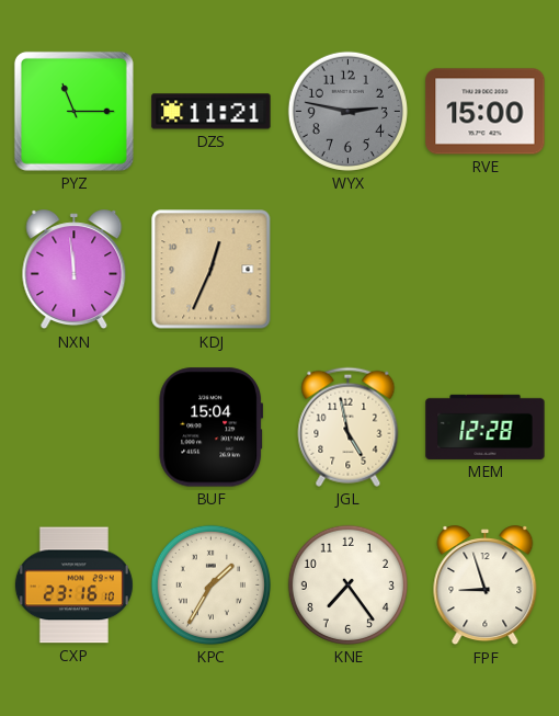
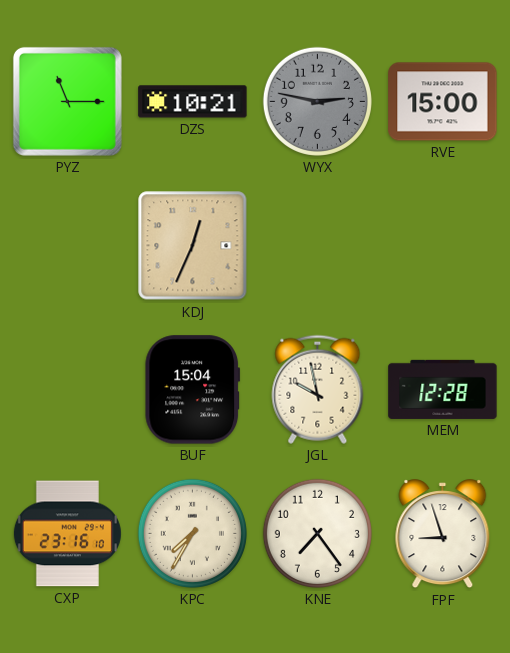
DZS: 11:21 -> 10:21
NXN: 11:59 -> none
JGL: 4:58 -> 9:58
KPC: 1:35 -> 7:35
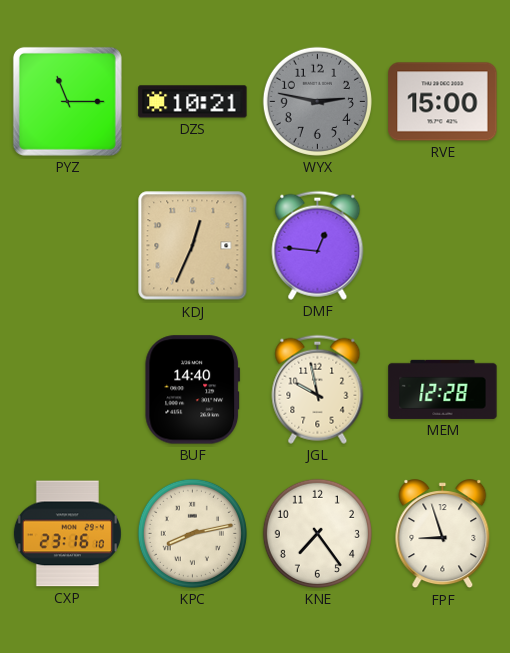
DMF: none -> 12:46
BUF: 15:04 -> 14:40
KPC: 7:35 -> 8:13
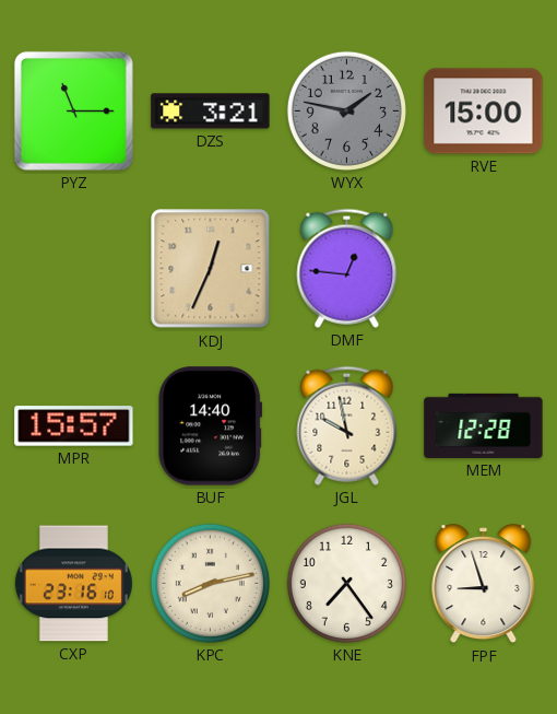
DZS: 10:21 -> 3:21
WYX: 2:47 -> 1:47
MPR: none -> 15:57
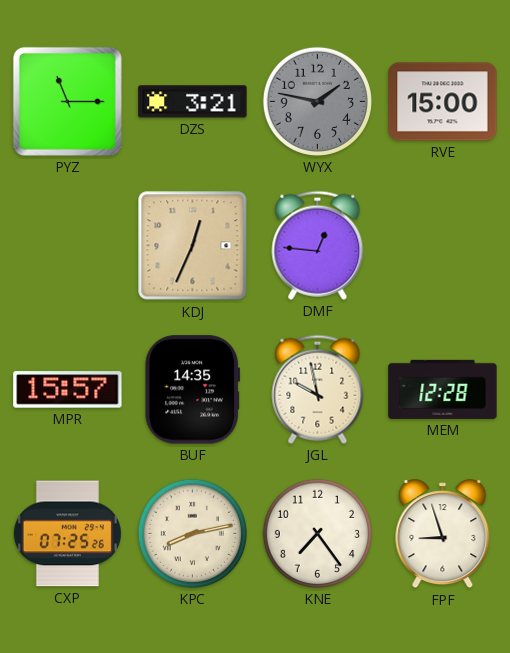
BUF: 14:40 -> 14:35
CXP: 23:16 -> 07:25
